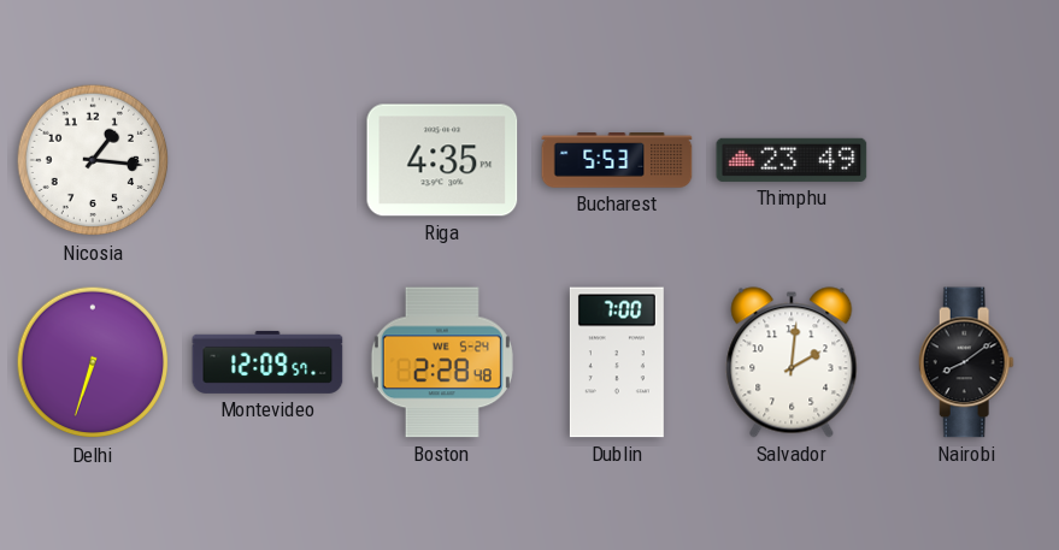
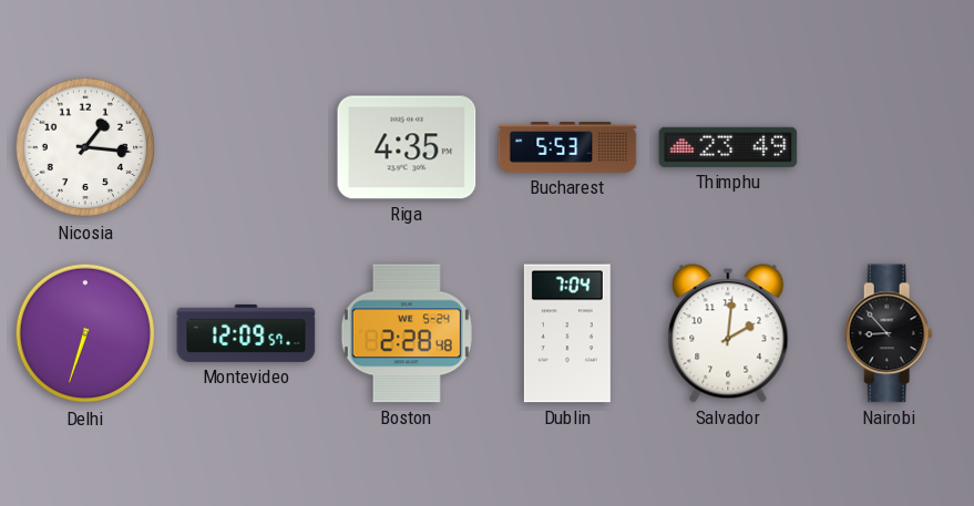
Dublin: 7:00 -> 7:04
Nairobi: 8:09 -> 8:53
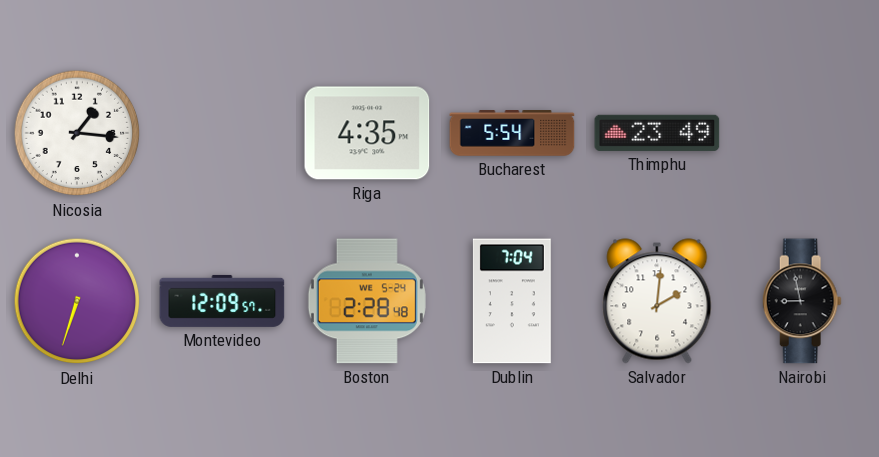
Bucharest: 5:53 -> 5:54
Nairobi: 8:53 -> 8:58
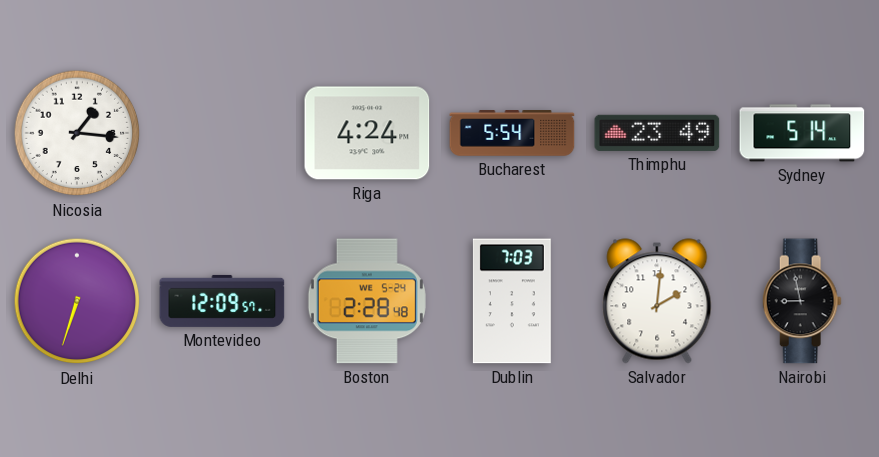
Riga: 4:35 -> 4:24
Sydney: none -> 5:14
Dublin: 7:04 -> 7:03
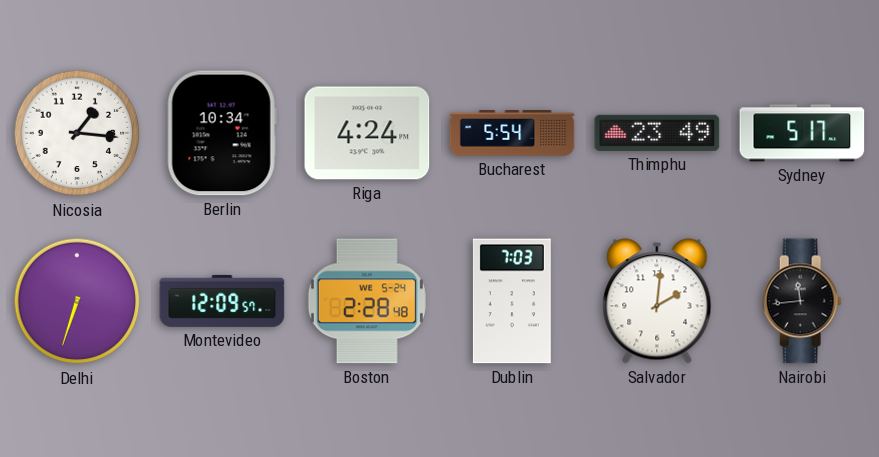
Berlin: none -> 10:34
Sydney: 5:14 -> 5:17
Nairobi: 8:58 -> 11:44
